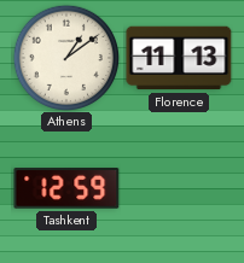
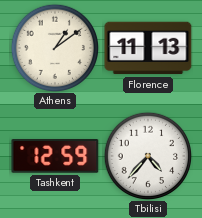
Tbilisi: none -> 4:37
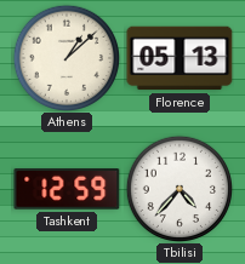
Athens: 1:09 -> 1:08
Florence: 11:13 -> 05:13
